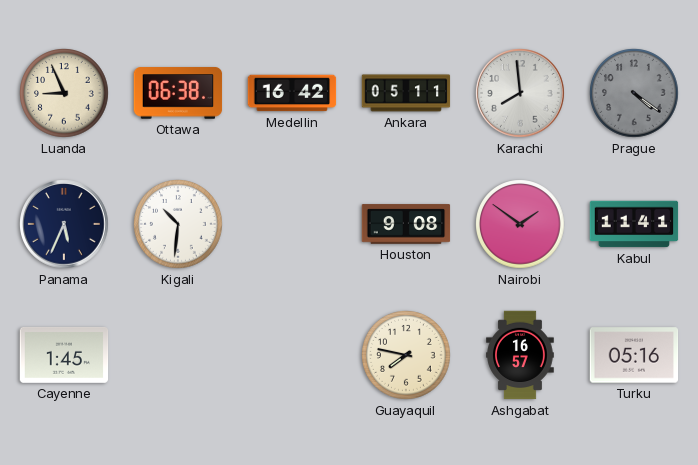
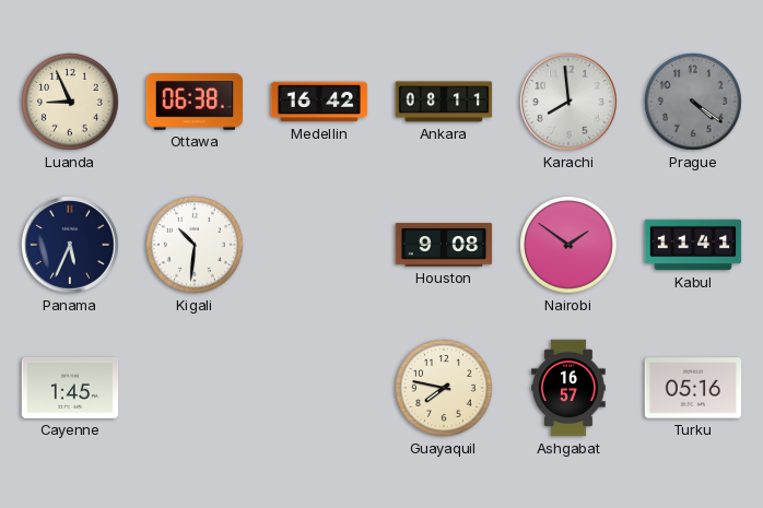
Ankara: 05:11 -> 08:11
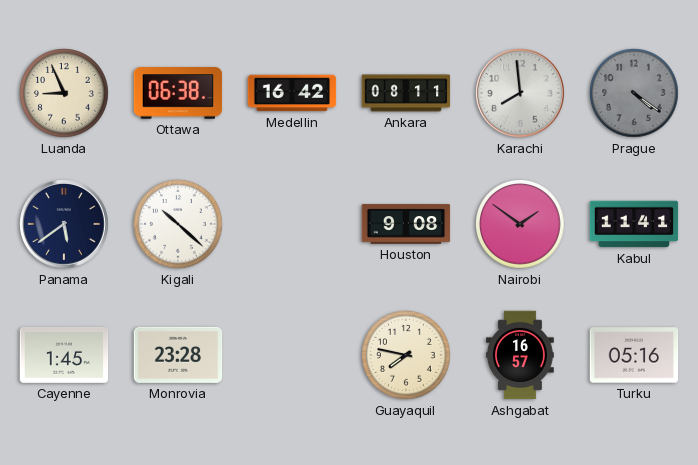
Panama: 5:34 -> 5:39
Kigali: 10:31 -> 10:22
Monrovia: none -> 23:28
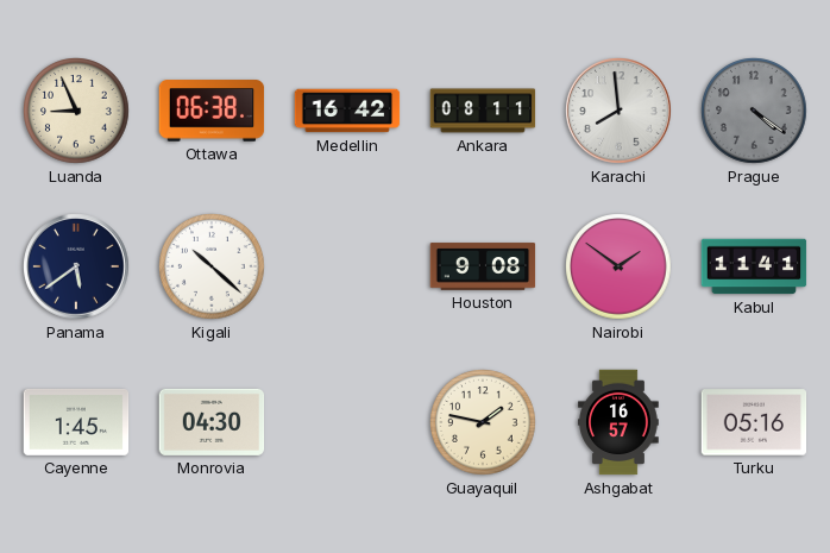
Monrovia: 23:28 -> 04:30
Guayaquil: 7:47 -> 1:47
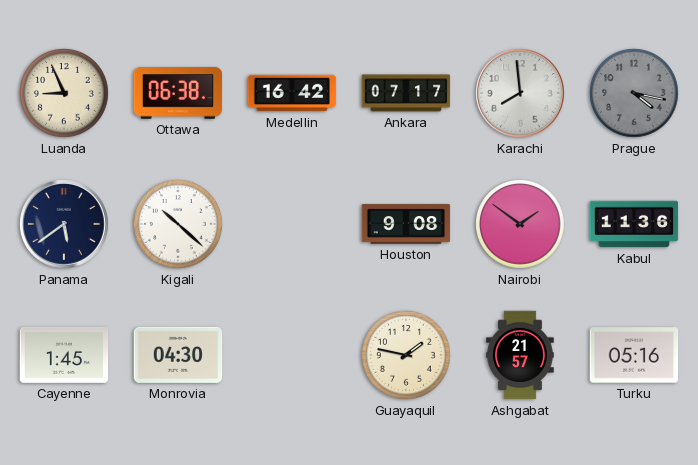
Ankara: 08:11 -> 07:17
Prague: 4:21 -> 4:17
Kabul: 11:41 -> 11:36
Ashgabat: 16:57 -> 21:57
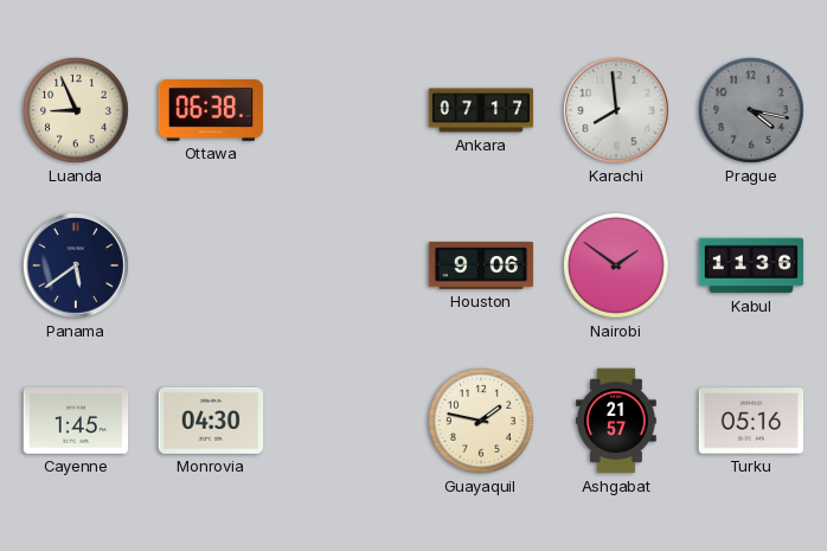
Medellin: 16:42 -> none
Kigali: 10:22 -> none
Houston: 9:08 -> 9:06
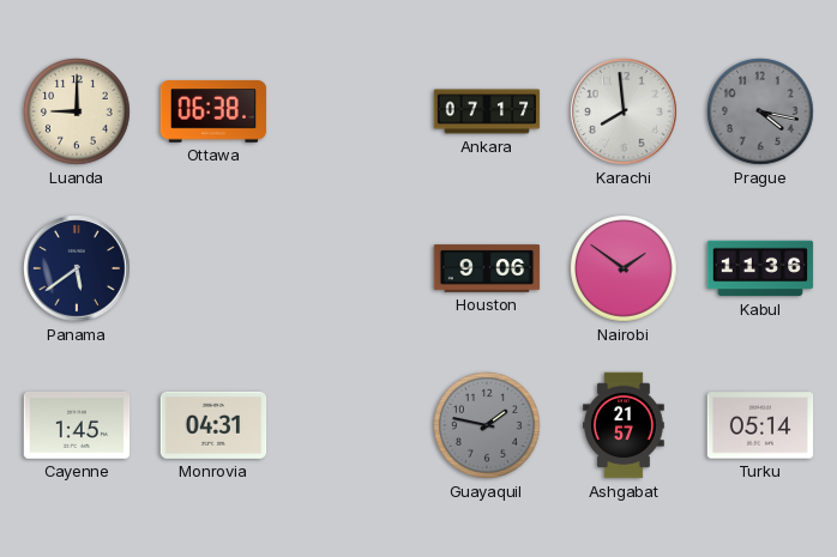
Luanda: 8:56 -> 9:00
Monrovia: 04:30 -> 04:31
Guayaquil dial: cream -> grey
Turku: 05:16 -> 05:14
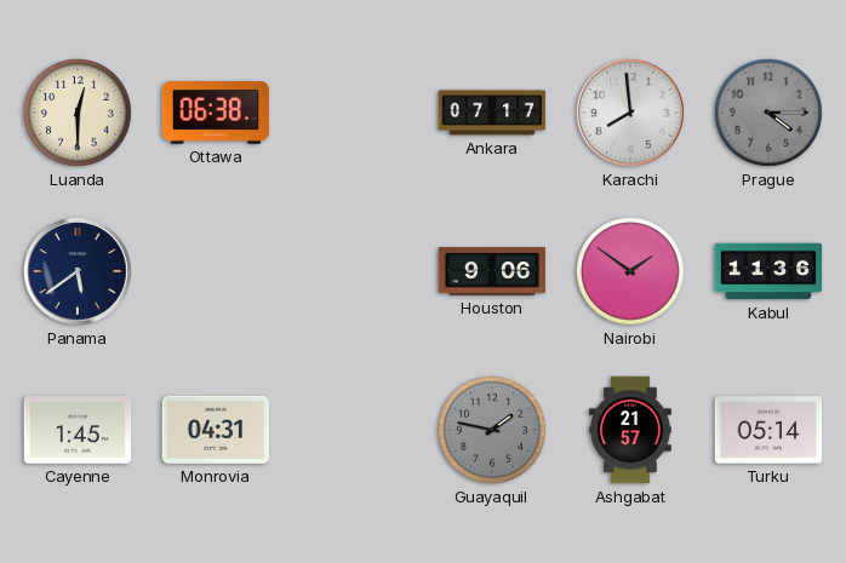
Luanda: 9:00 -> 12:30
Prague: 4:17 -> 4:15
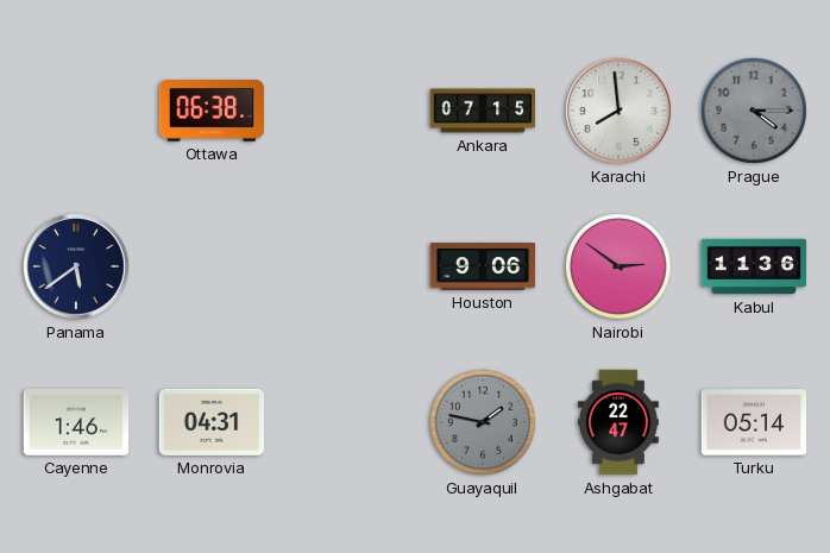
Luanda: 12:30 -> none
Ankara: 07:17 -> 07:15
Nairobi: 1:51 -> 2:51
Cayenne: 1:45 -> 1:46
Ashgabat: 21:57 -> 22:47
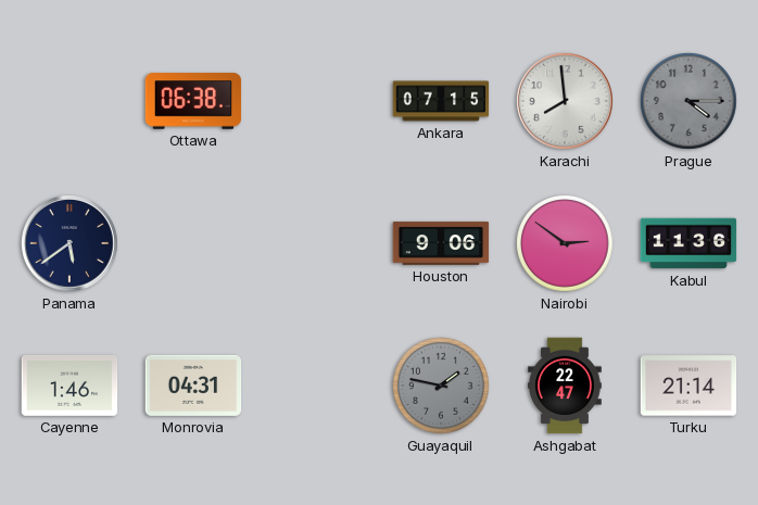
Turku: 05:14 -> 21:14
